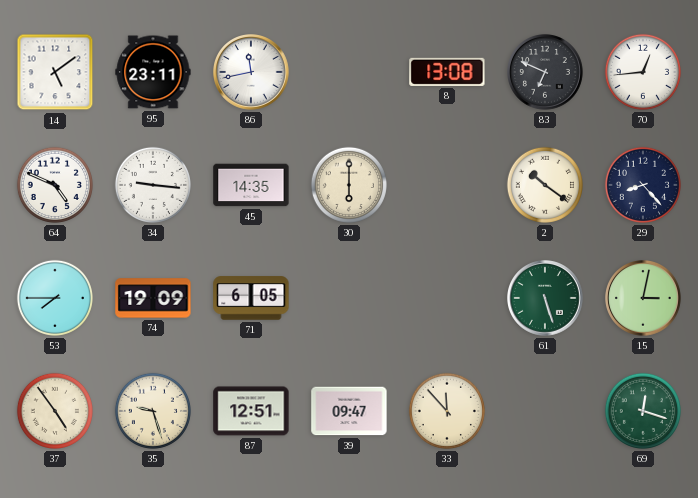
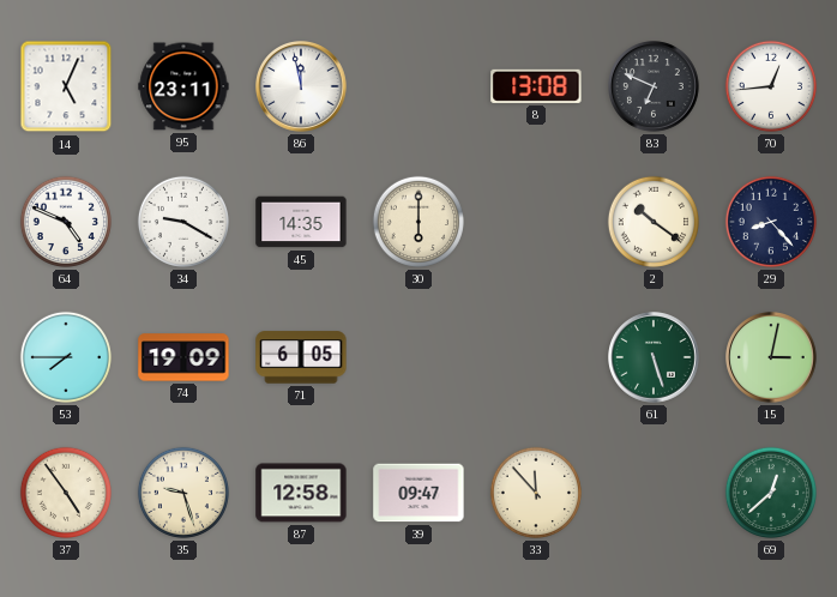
14: 5:09 -> 5:04
86: 11:43 -> 11:58
34: 9:16 -> 9:20
87: 12:51 -> 12:58
69: 12:18 -> 12:38
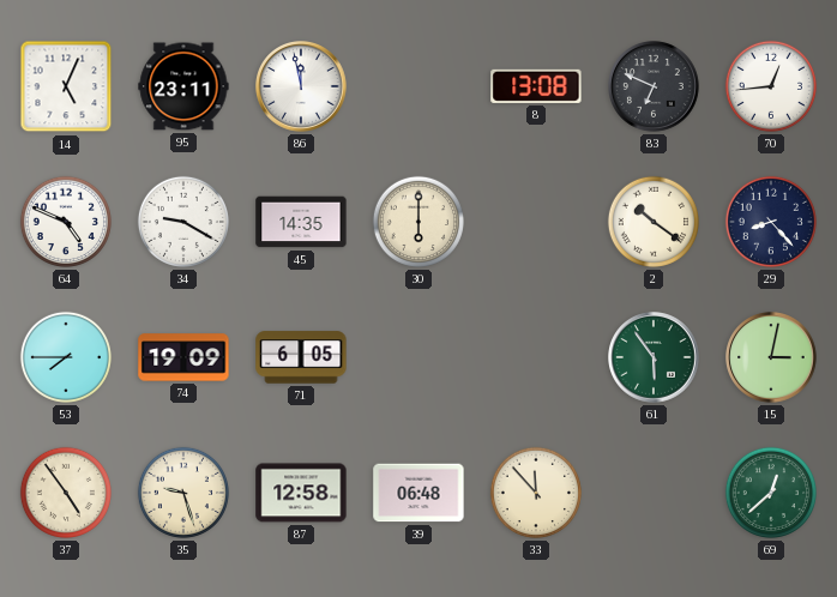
61: 5:27 -> 5:54
39: 09:47 -> 06:48
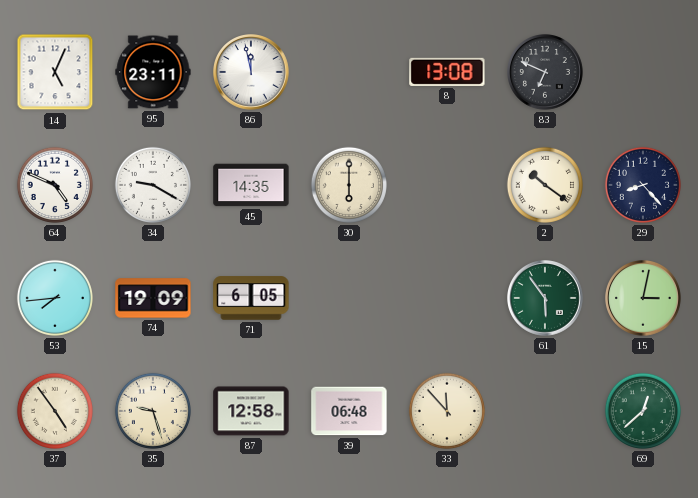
70: 12:44 -> none
53: 7:45 -> 7:44
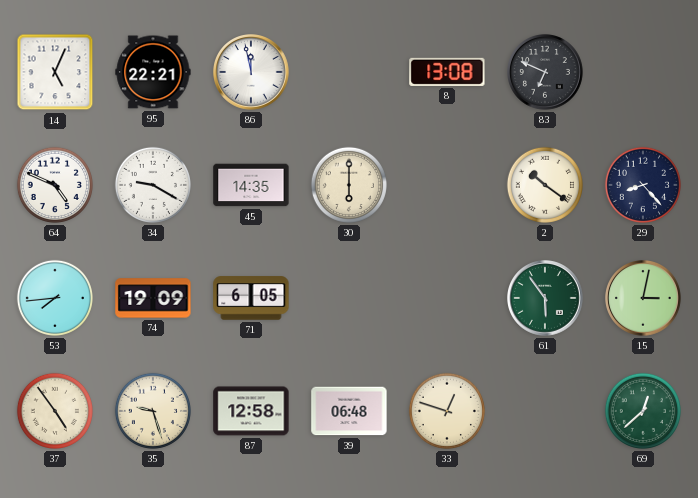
95: 23:11 -> 22:21
33: 11:53 -> 12:48
